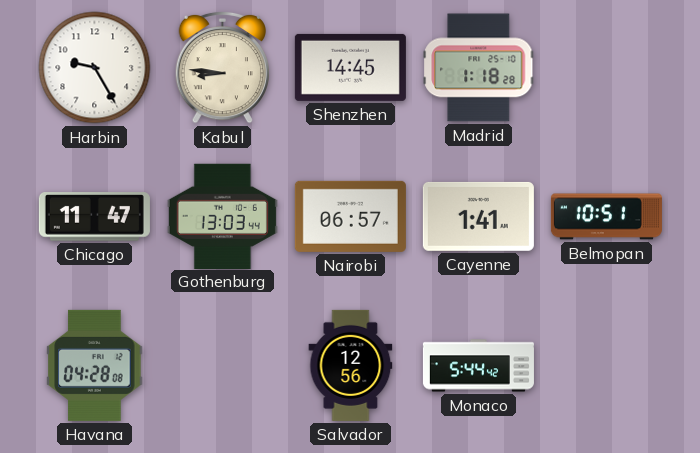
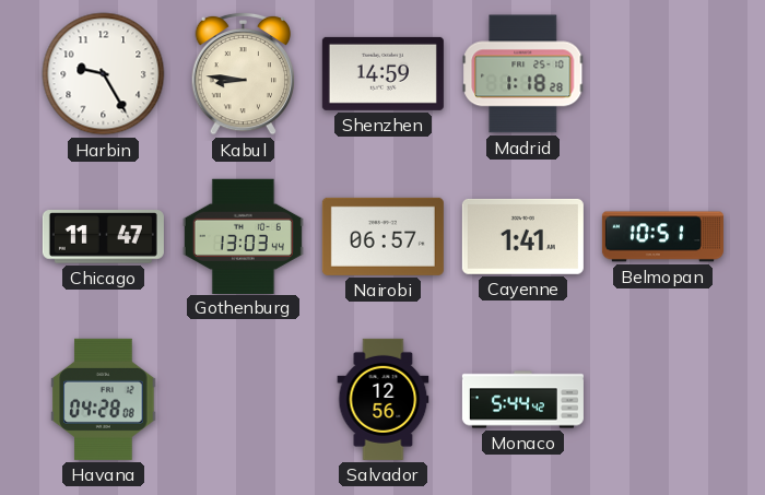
Shenzhen: 14:45 -> 14:59
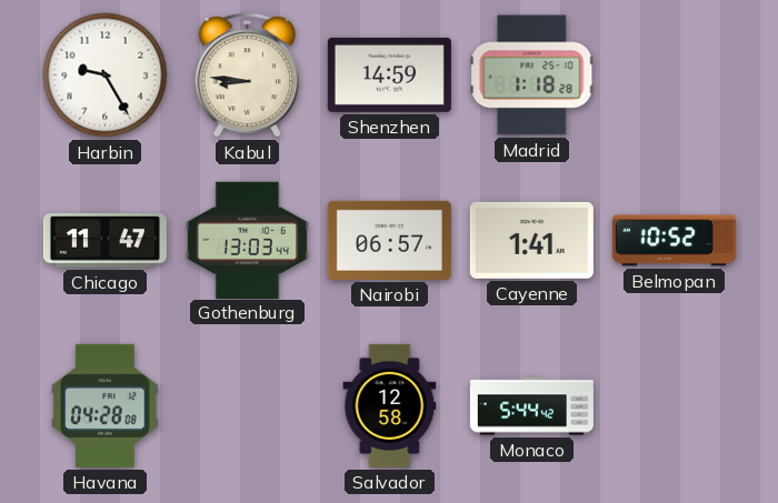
Belmopan: 10:51 -> 10:52
Salvador: 12:56 -> 12:58
